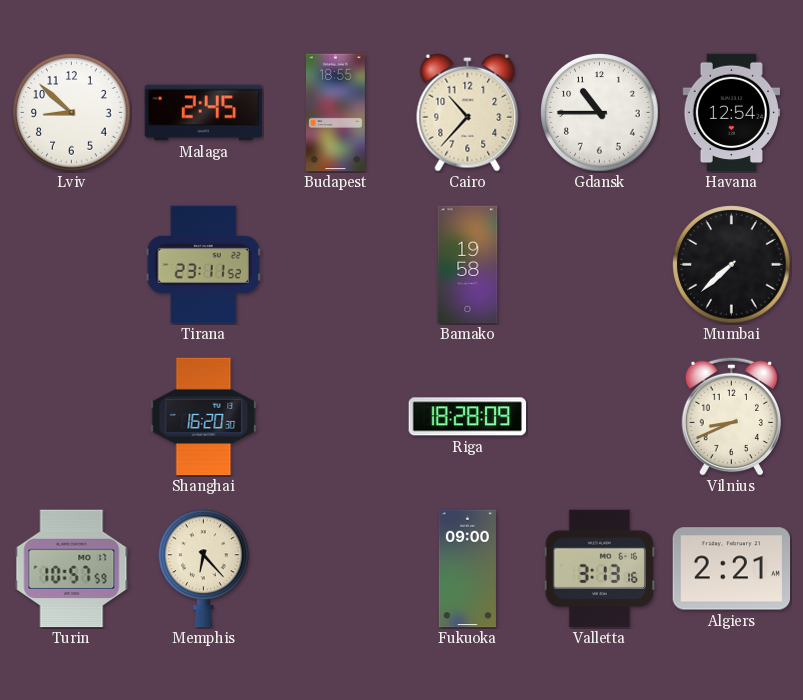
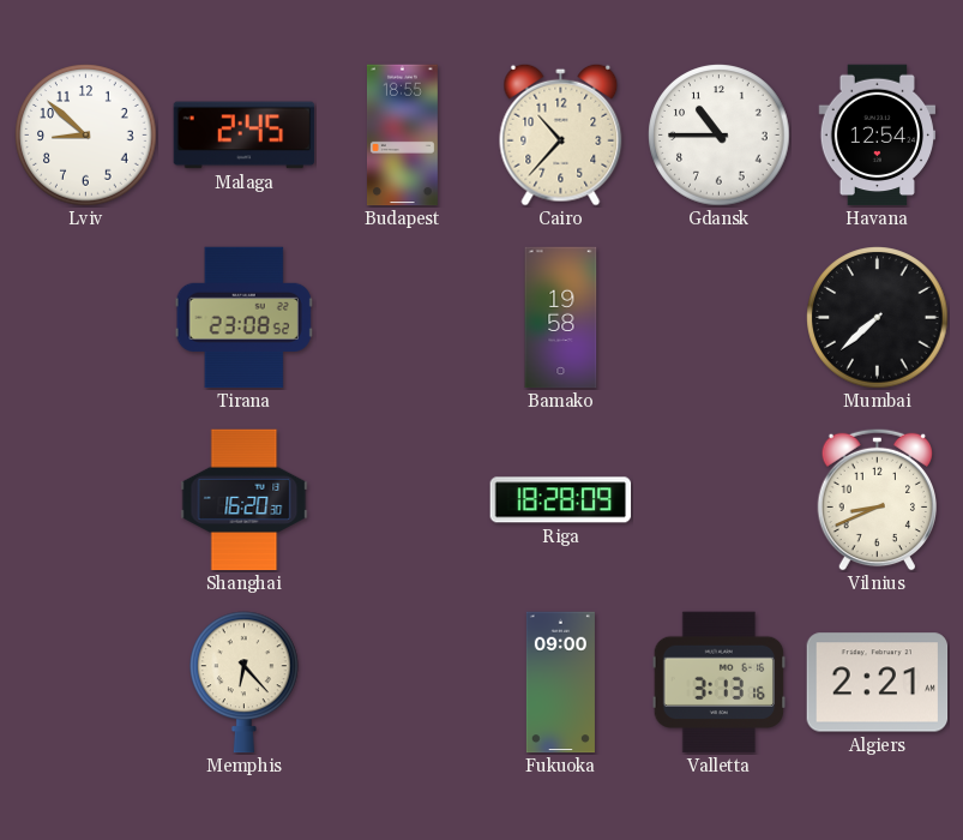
Tirana: 23:11 -> 23:08
Turin: 10:57 -> none
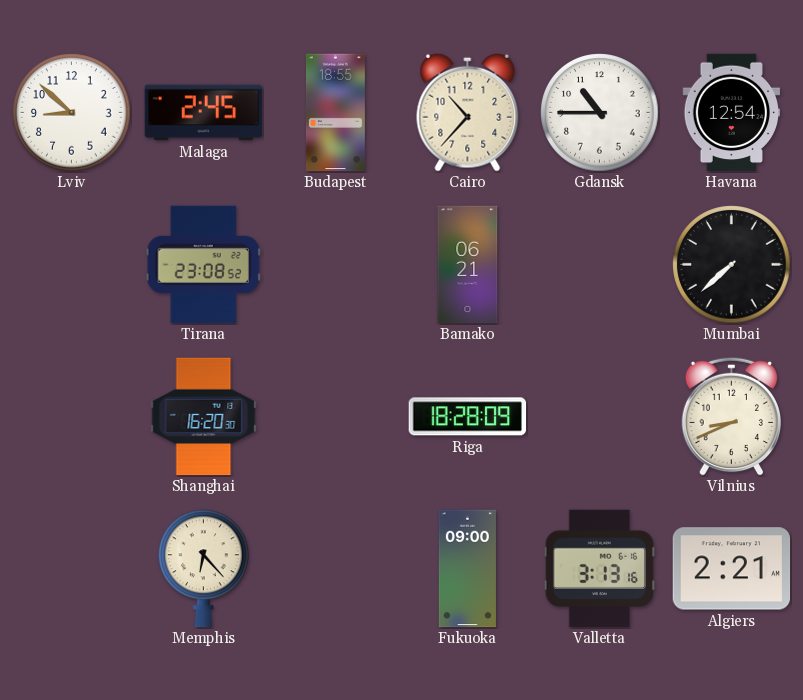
Bamako: 19:58 -> 06:21
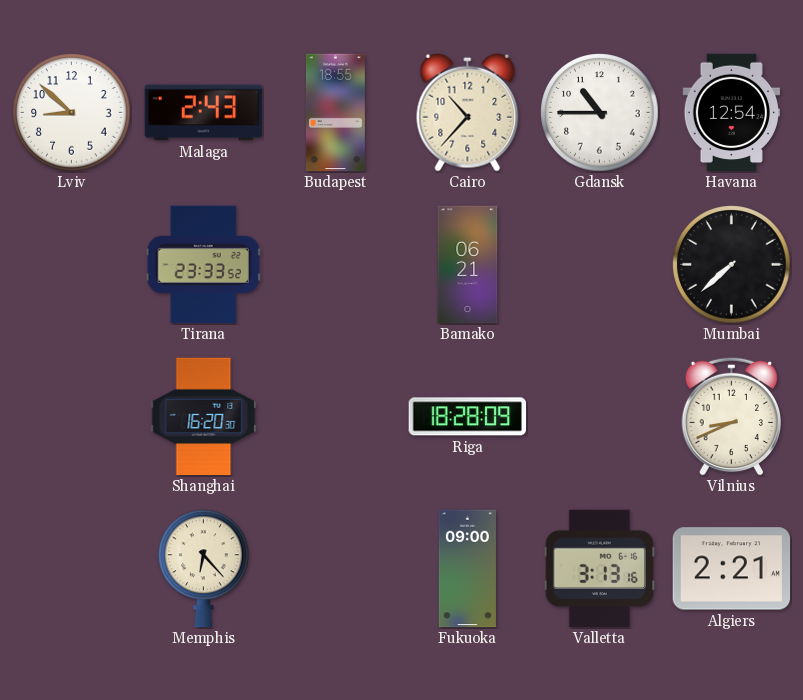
Malaga: 2:45 -> 2:43
Tirana: 23:08 -> 23:33
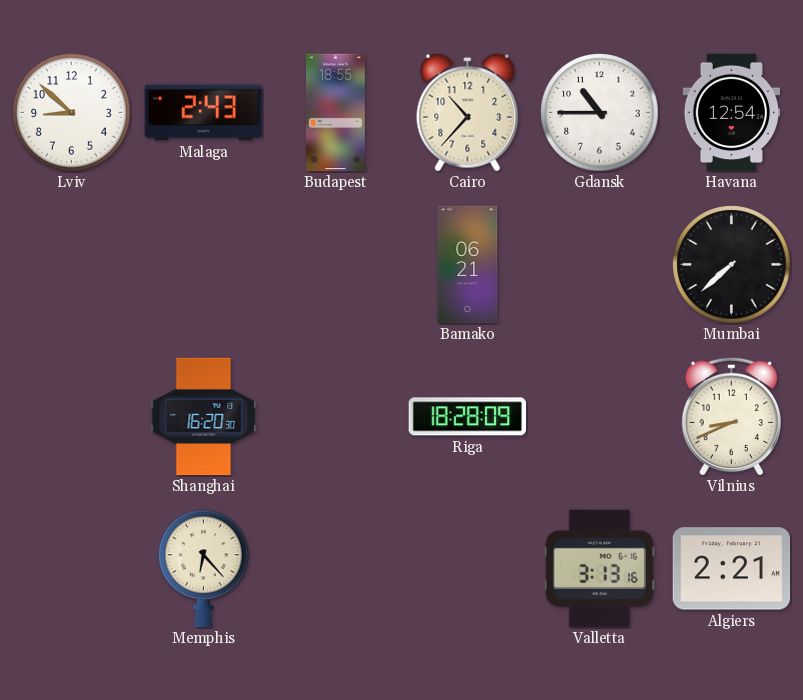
Tirana: 23:33 -> none
Fukuoka: 09:00 -> none
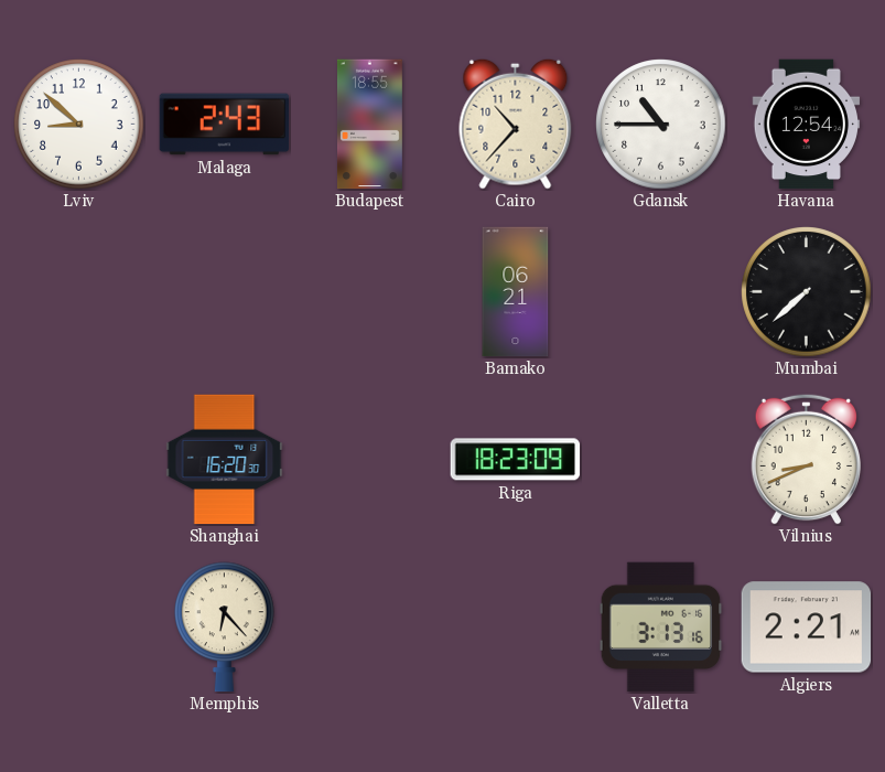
Riga: 18:28 -> 18:23
